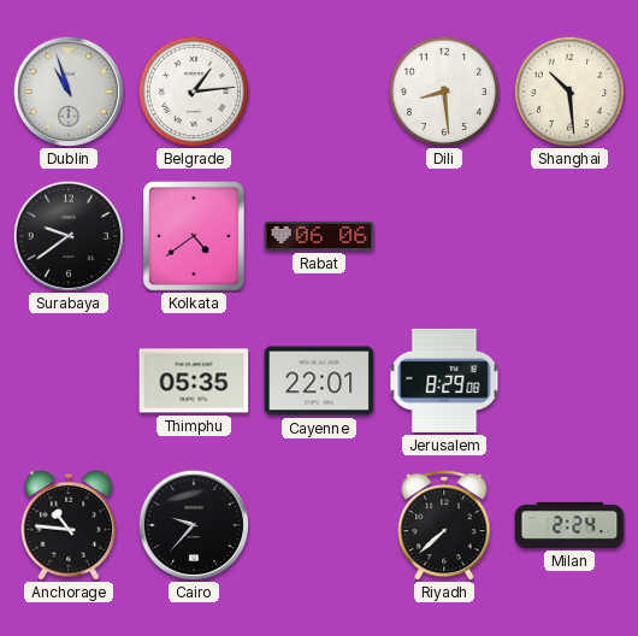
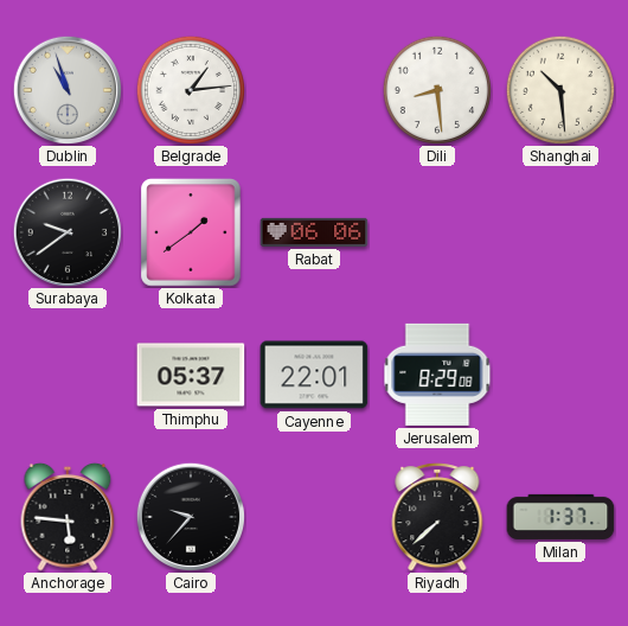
Kolkata: 4:39 -> 1:39
Thimphu: 05:35 -> 05:37
Anchorage: 10:46 -> 5:46
Milan: 2:24 -> 1:37
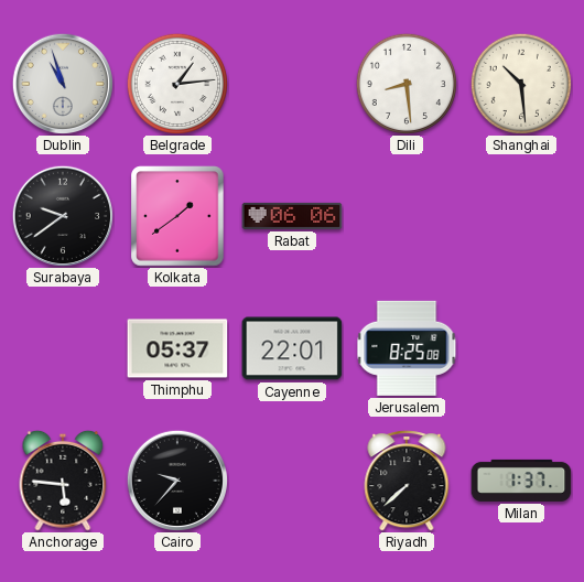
Jerusalem: 8:29 -> 8:25
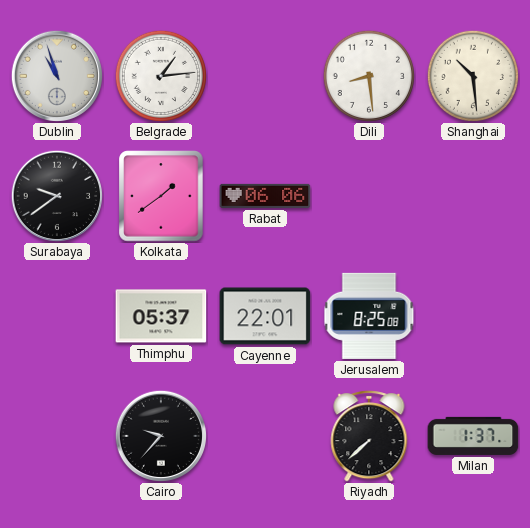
Anchorage: 5:46 -> none
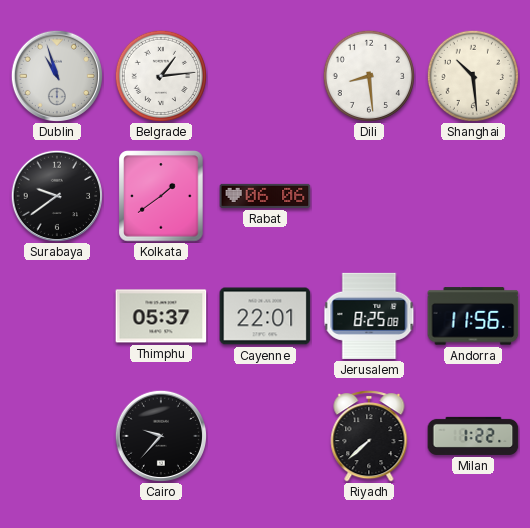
Andorra: none -> 11:56
Milan: 1:37 -> 1:22
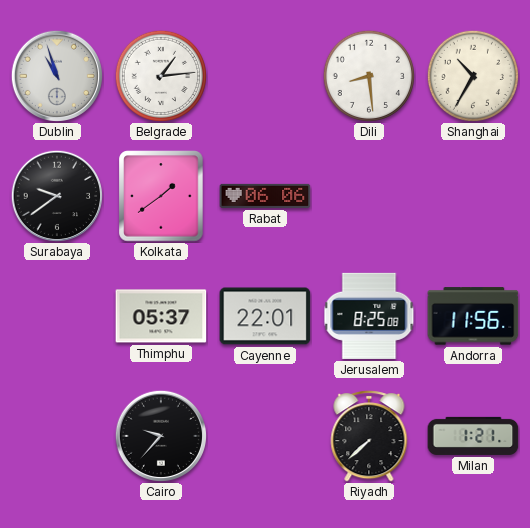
Shanghai: 10:29 -> 10:35
Milan: 1:22 -> 1:21
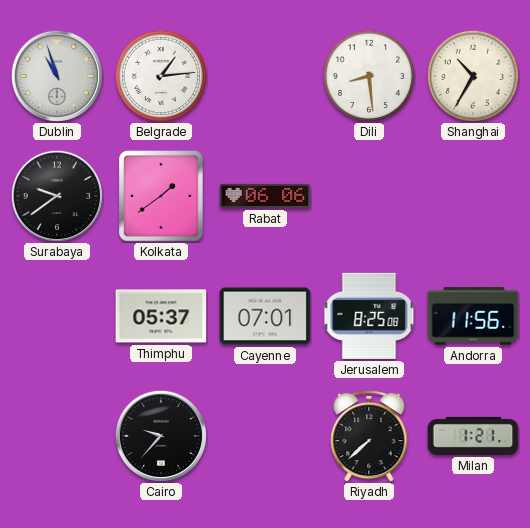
Cayenne: 22:01 -> 07:01
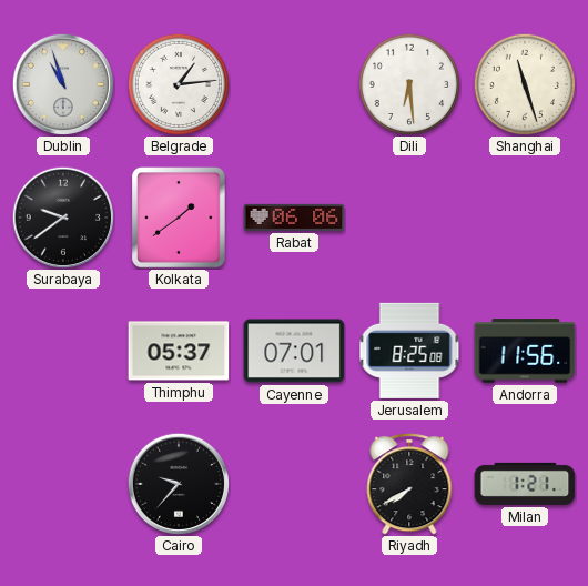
Dili: 8:29 -> 6:29
Shanghai: 10:35 -> 11:27
Riyadh: 7:38 -> 7:40
